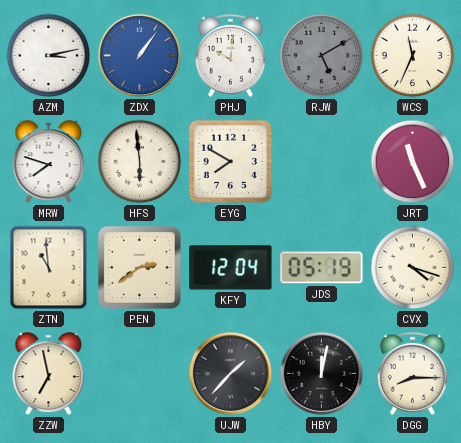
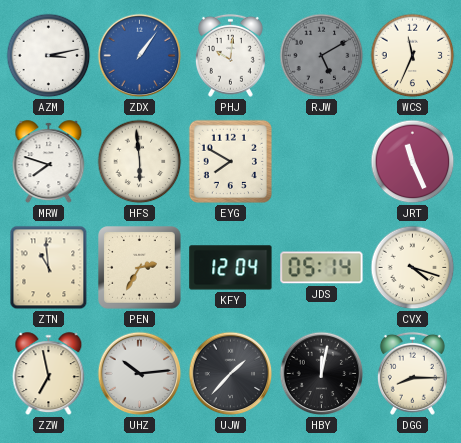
PEN: 2:39 -> 2:35
JDS: 05:19 -> 05:14
UHZ: none -> 10:14
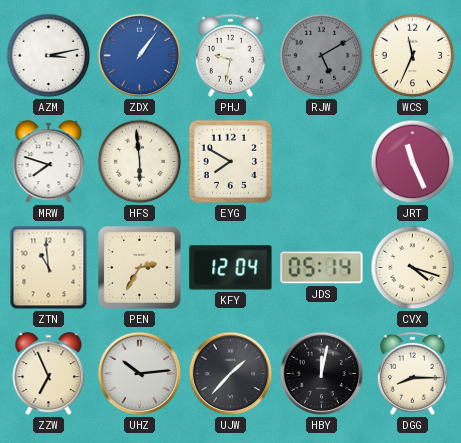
PHJ: 10:01 -> 9:32
ZZW: 6:58 -> 6:56
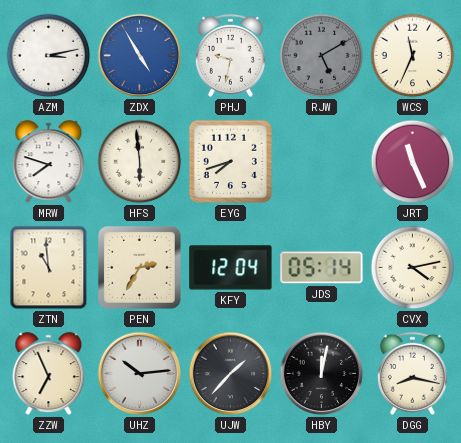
ZDX: 1:06 -> 4:55
EYG: 7:50 -> 7:42
CVX: 4:18 -> 4:13
DGG: 8:15 -> 8:17
